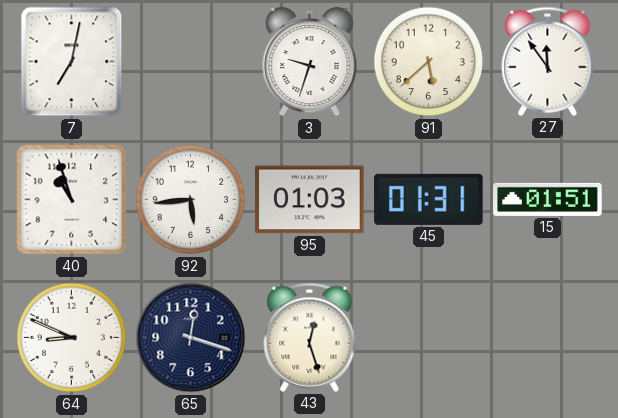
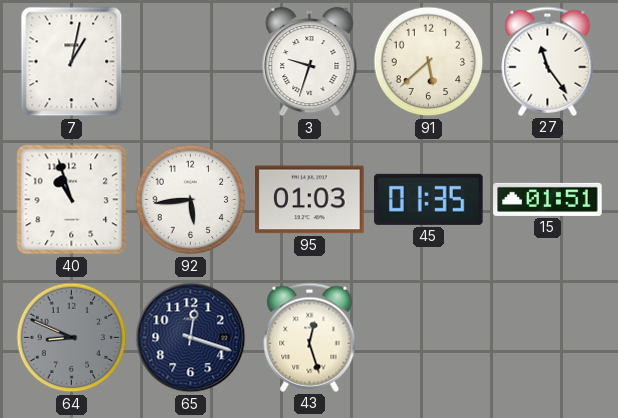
7: 7:02 -> 1:02
27: 11:54 -> 11:24
45: 01:31 -> 01:35
64 dial: white -> grey
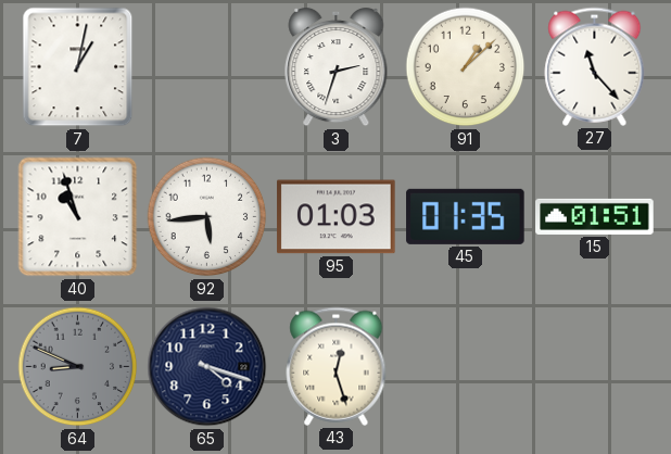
3: 9:33 -> 2:33
91: 5:38 -> 1:08
27: 11:24 -> 11:23
65: 12:18 -> 4:18
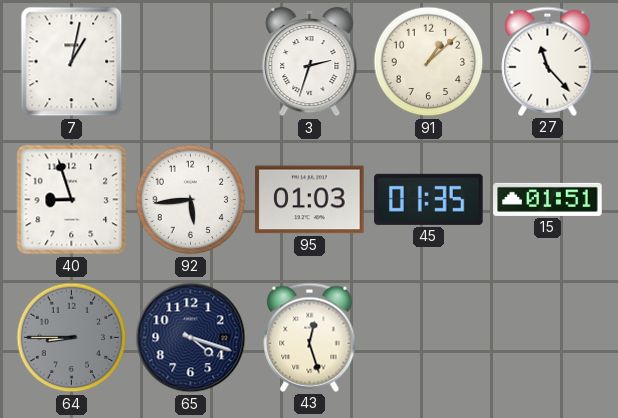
40: 10:57 -> 8:57
64: 8:49 -> 8:45
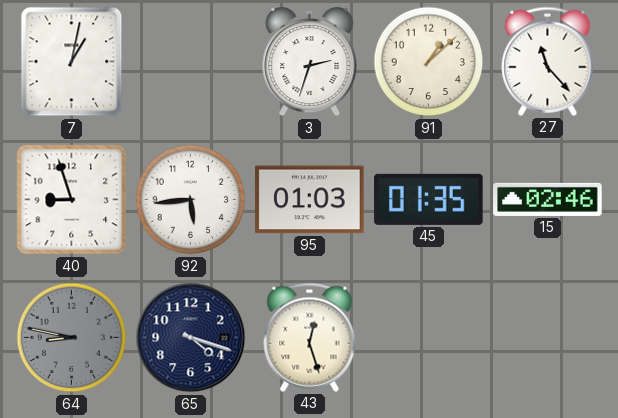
15: 01:51 -> 02:46
64: 8:45 -> 8:47
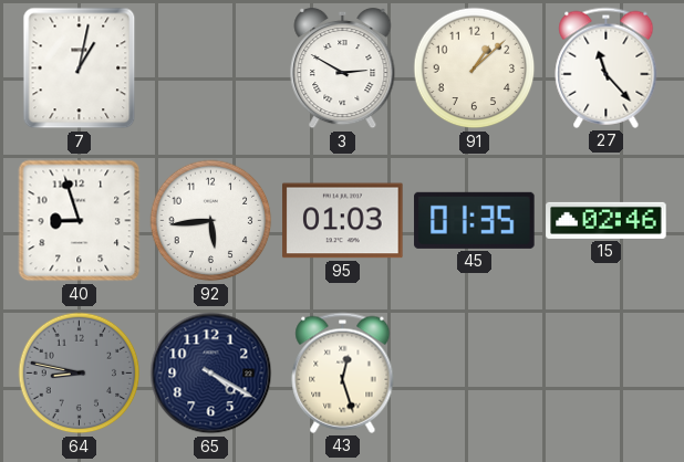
3: 2:33 -> 2:50
65: 4:18 -> 4:20
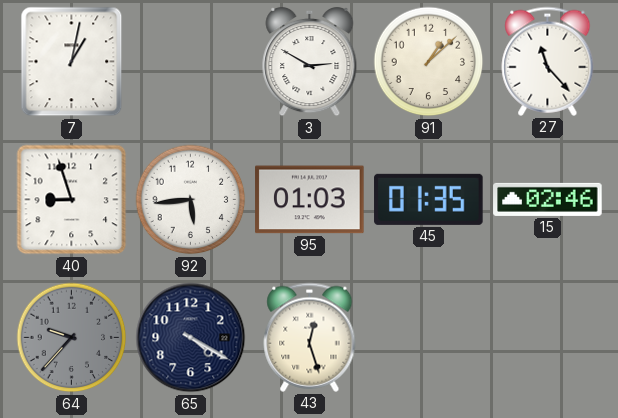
64: 8:47 -> 9:37
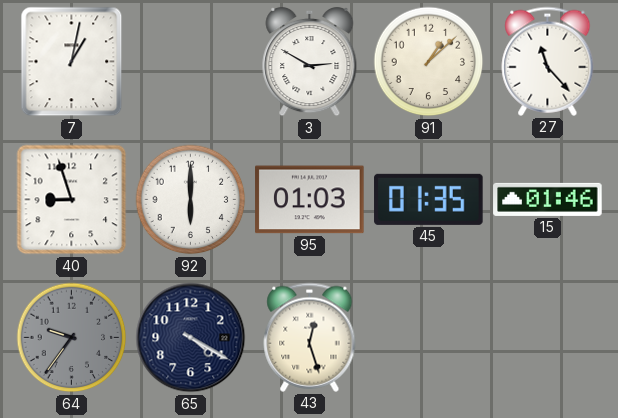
92: 5:44 -> 6:00
15: 02:46 -> 01:46
64: 9:37 -> 9:36
